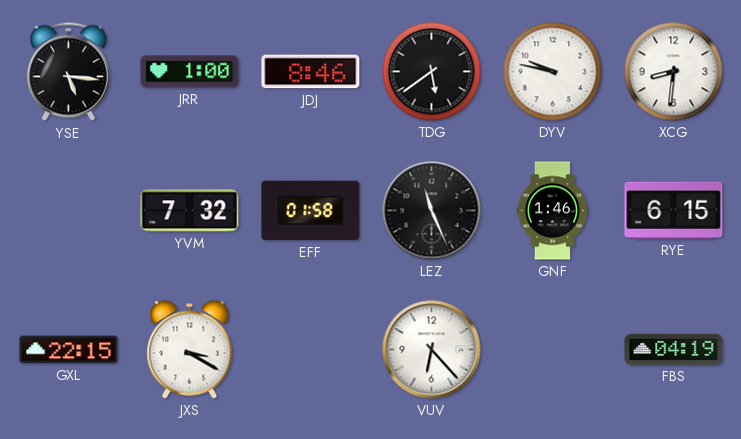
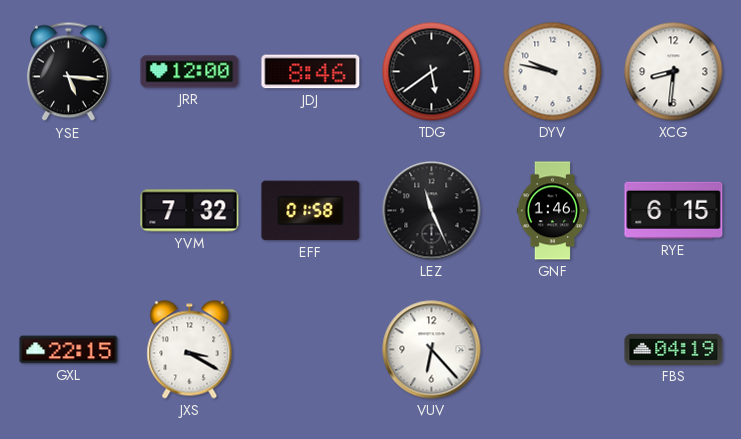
JRR: 1:00 -> 12:00
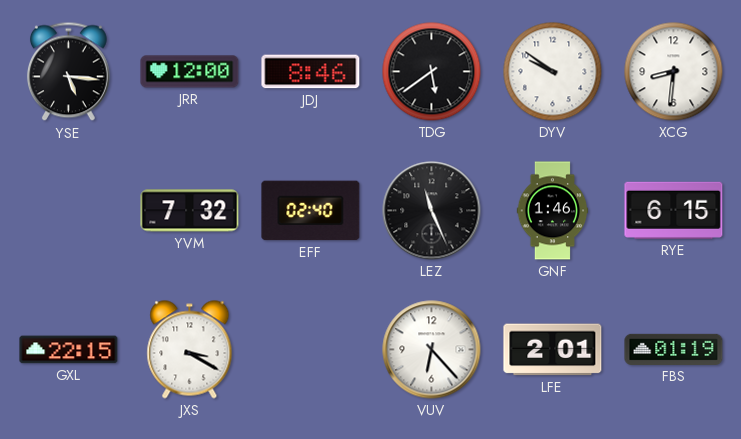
DYV: 9:47 -> 9:51
EFF: 01:58 -> 02:40
LFE: none -> 2:01
FBS: 04:19 -> 01:19
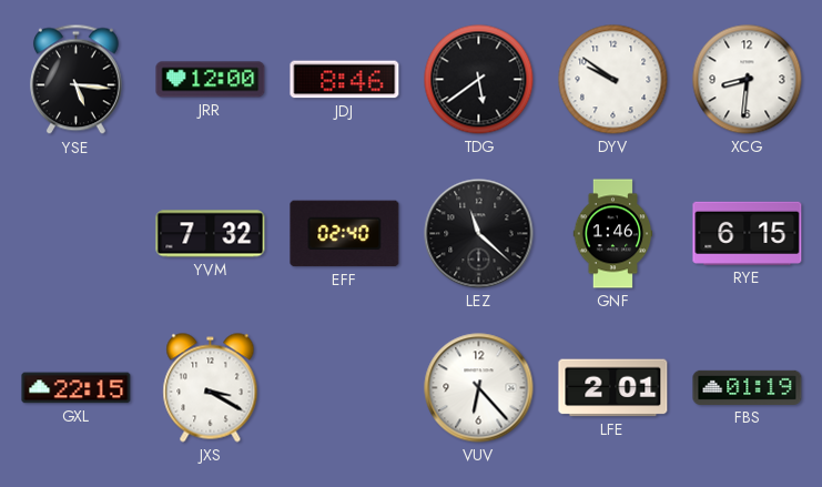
LEZ: 11:26 -> 11:22
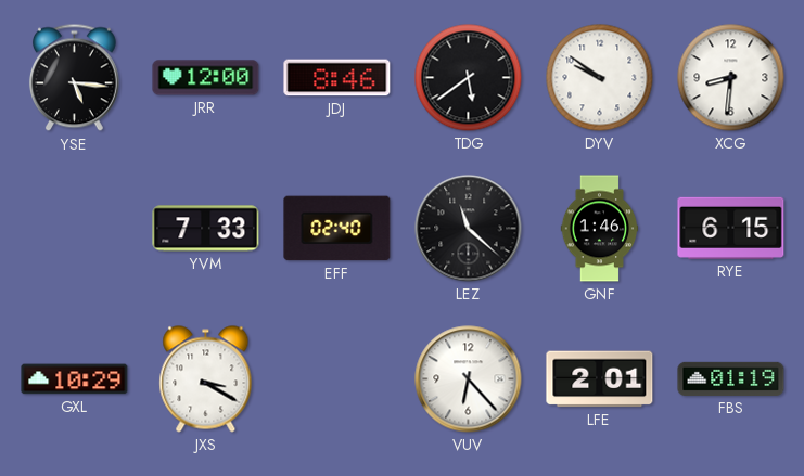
YVM: 7:32 -> 7:33
GXL: 22:15 -> 10:29
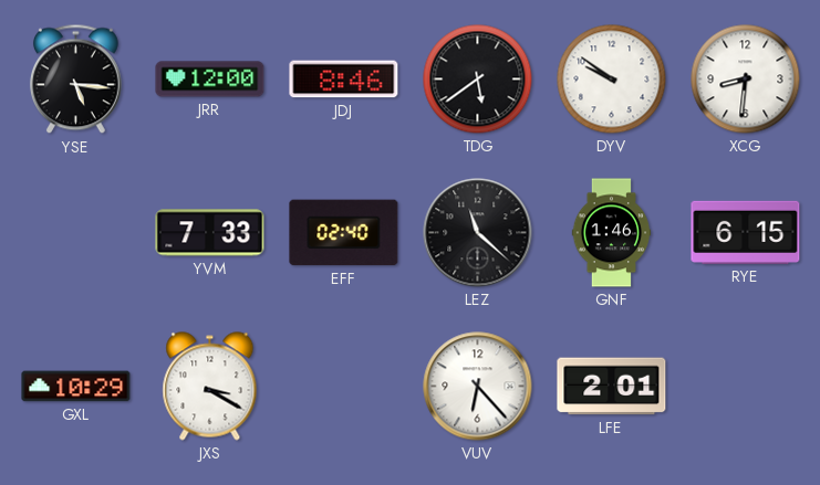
FBS: 01:19 -> none
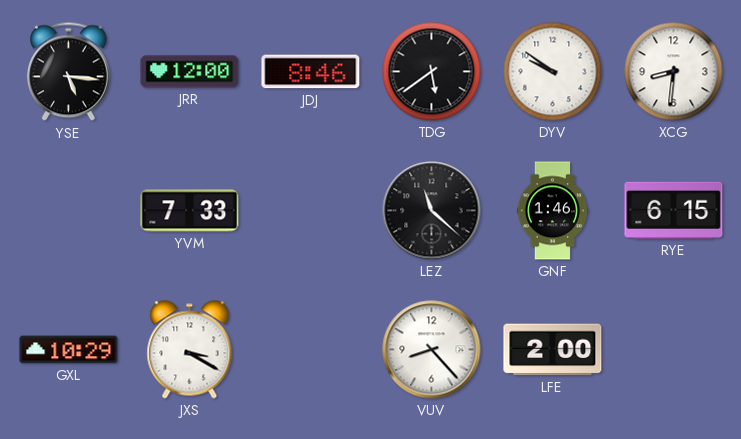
EFF: 02:40 -> none
VUV: 6:23 -> 8:23
LFE: 2:01 -> 2:00
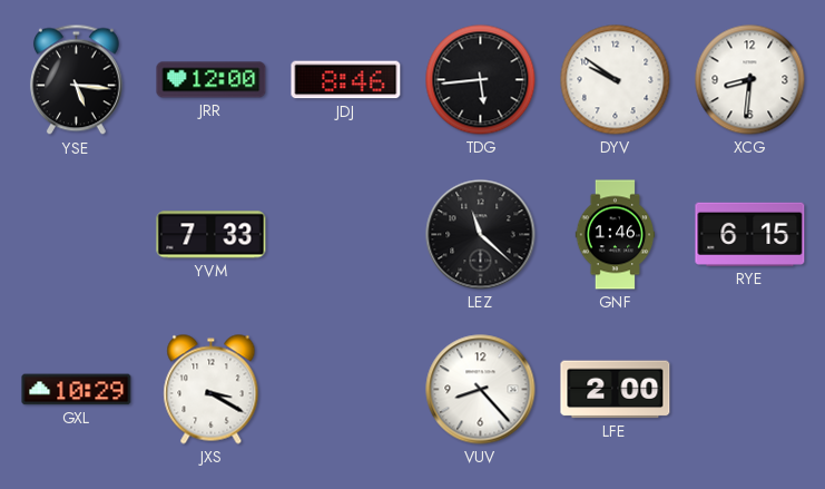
TDG: 5:39 -> 5:44
